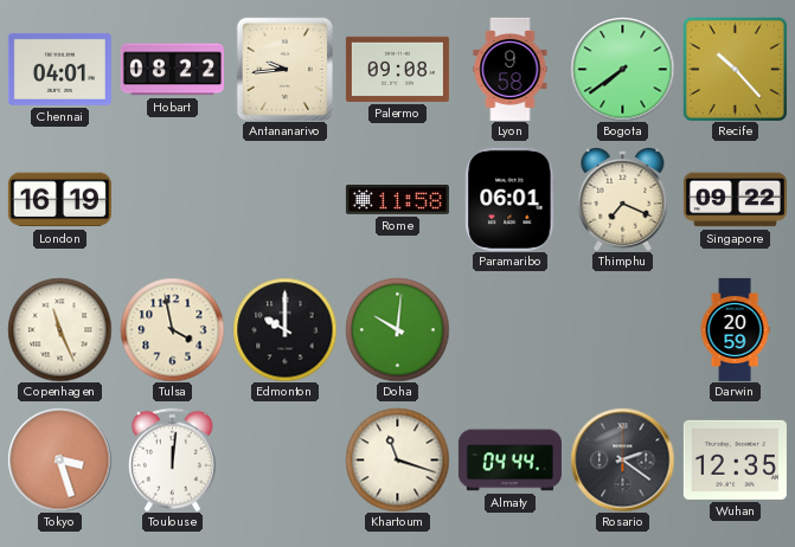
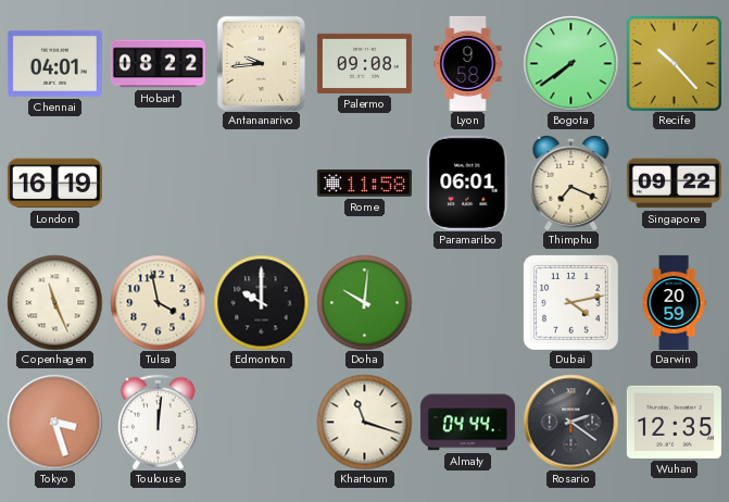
Dubai: none -> 4:13
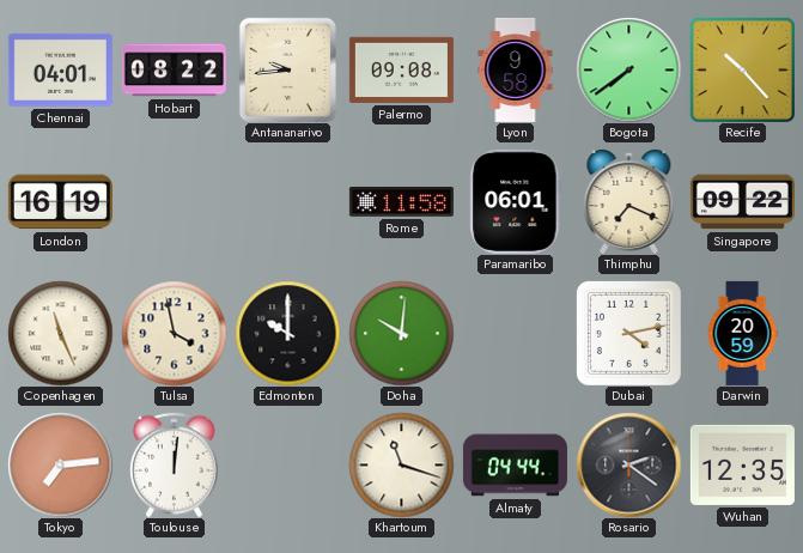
Tokyo: 3:27 -> 7:14
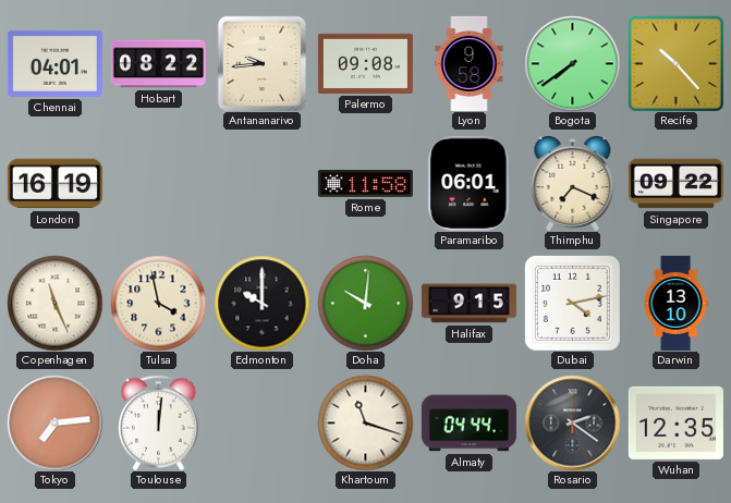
Halifax: none -> 9:15
Darwin: 20:59 -> 13:10
